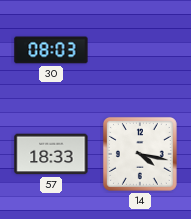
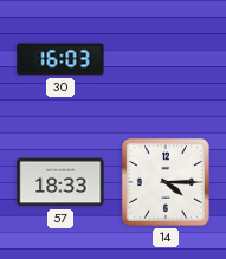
30: 08:03 -> 16:03
14: 4:17 -> 4:15
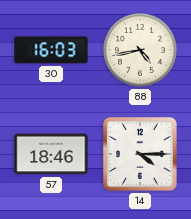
88: none -> 4:43
57: 18:33 -> 18:46
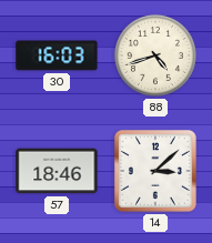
88: 4:43 -> 4:42
14: 4:15 -> 3:08
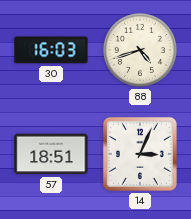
57: 18:46 -> 18:51
14: 3:08 -> 3:04
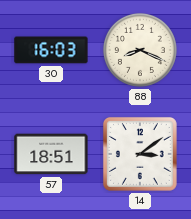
88: 4:42 -> 8:19
14: 3:04 -> 3:09
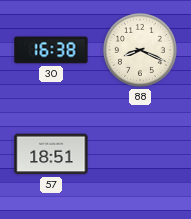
30: 16:03 -> 16:38
14: 3:09 -> none
